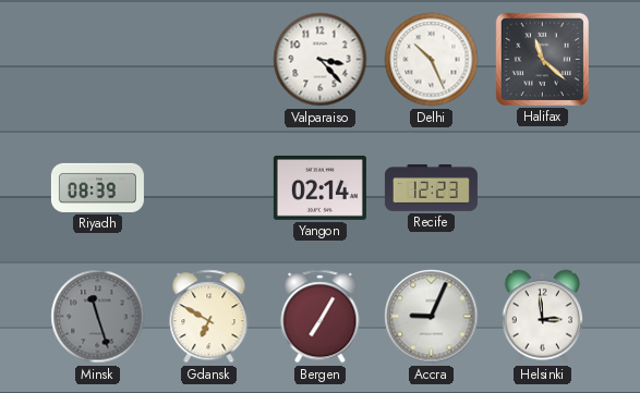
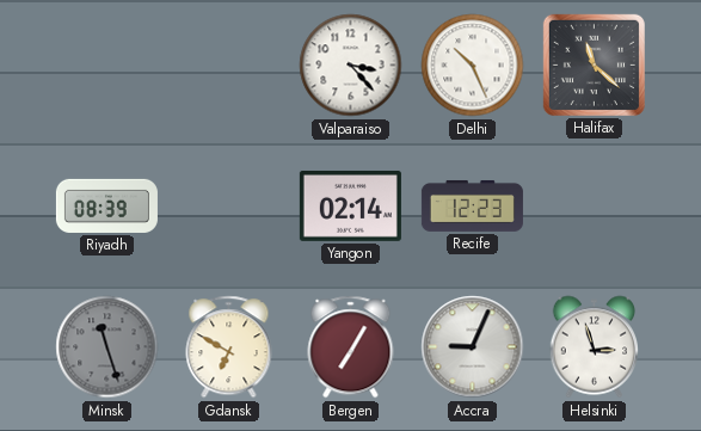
Helsinki: 2:59 -> 2:57
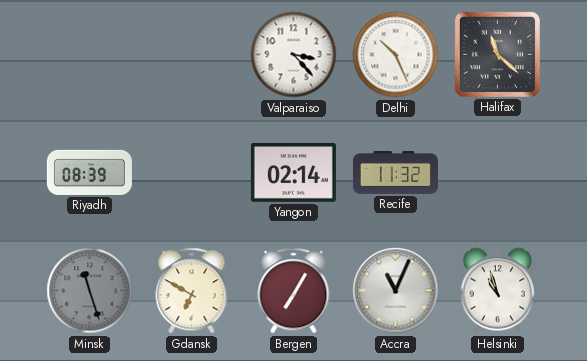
Recife: 12:23 -> 11:32
Accra: 9:04 -> 11:04
Helsinki: 2:57 -> 10:57
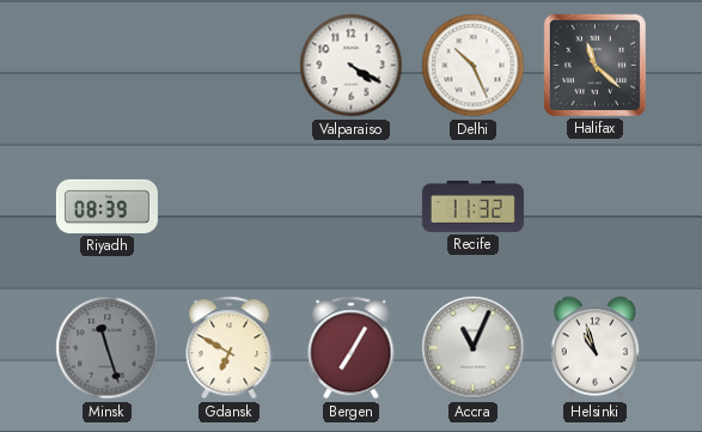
Valparaiso: 3:23 -> 4:20
Yangon: 02:14 -> none
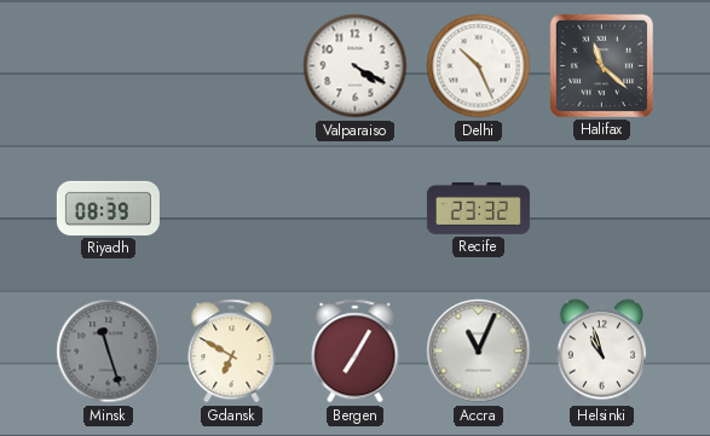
Recife: 11:32 -> 23:32
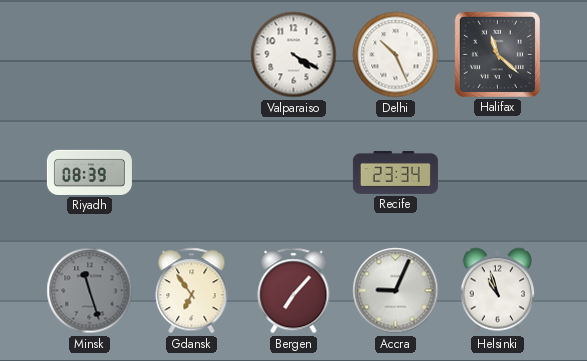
Recife: 23:32 -> 23:34
Gdansk: 6:50 -> 6:54
Bergen: 7:05 -> 7:07
Accra: 11:04 -> 9:04
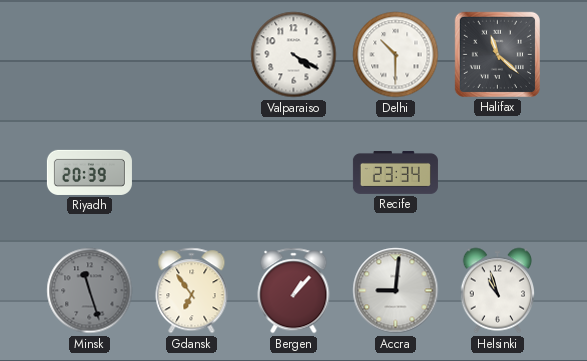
Delhi: 10:26 -> 10:30
Riyadh: 08:39 -> 20:39
Bergen: 7:07 -> 1:07
Accra: 9:04 -> 9:01
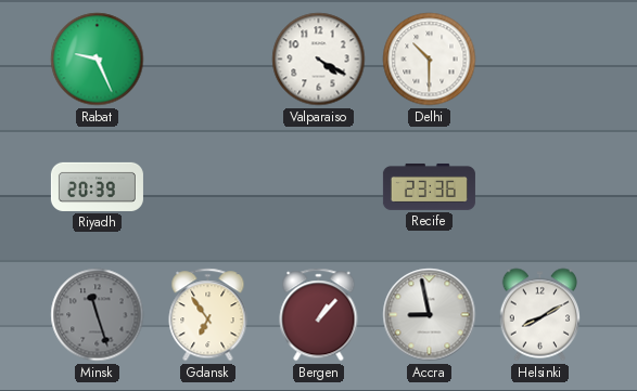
Rabat: none -> 9:26
Halifax: 11:22 -> none
Recife: 23:34 -> 23:36
Accra: 9:01 -> 8:58
Helsinki: 10:57 -> 8:10
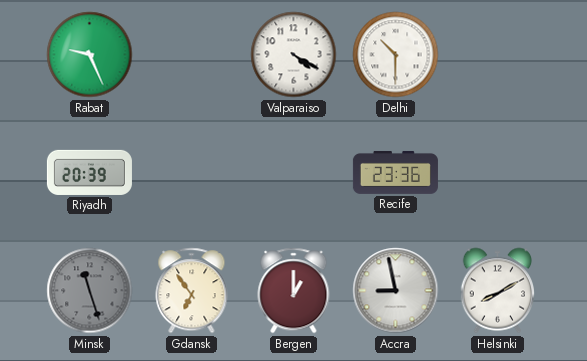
Bergen: 1:07 -> 1:00
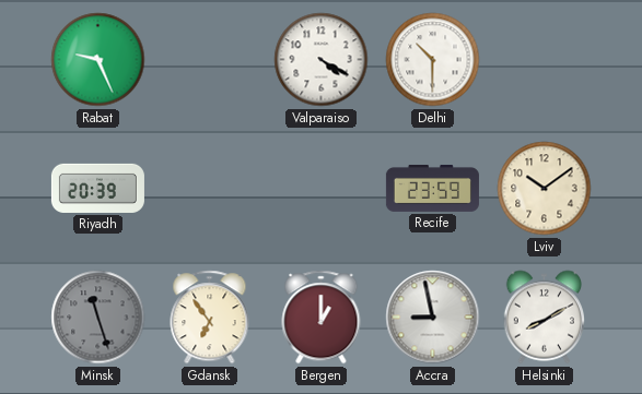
Recife: 23:36 -> 23:59
Lviv: none -> 10:09
